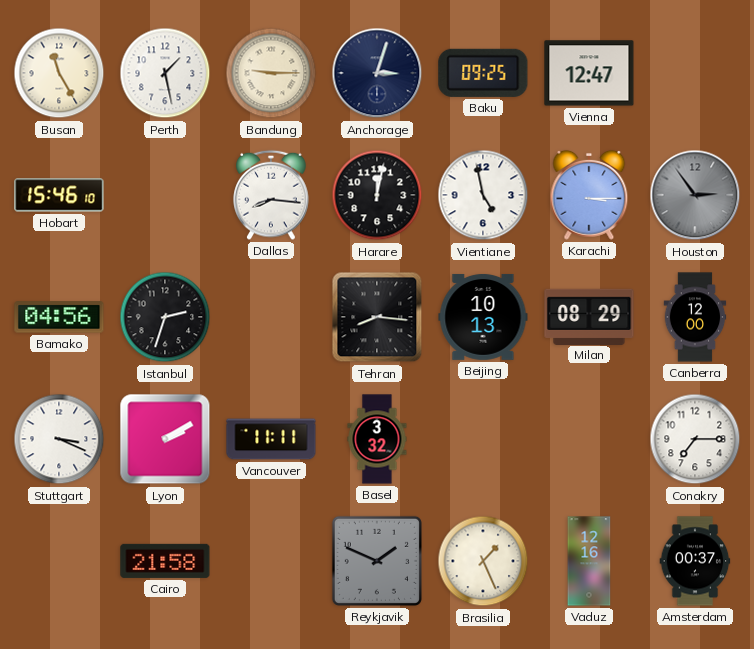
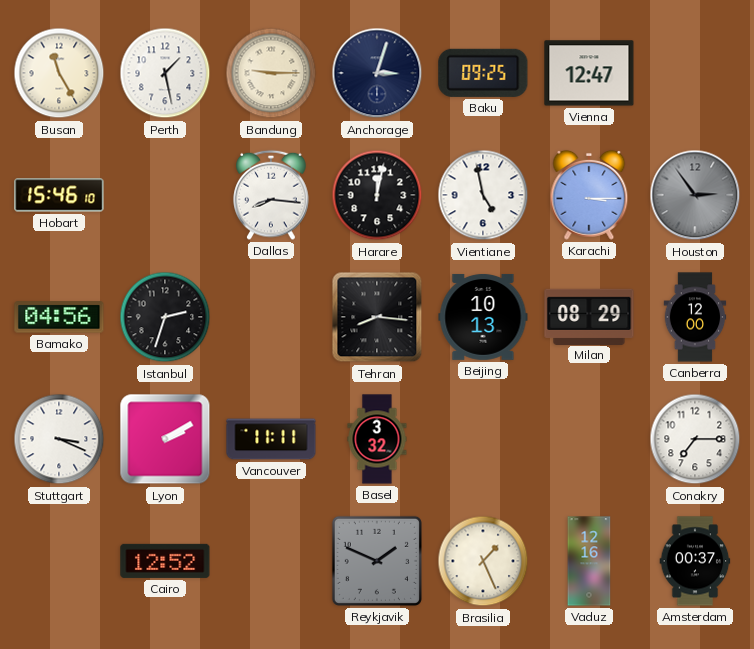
Cairo: 21:58 -> 12:52
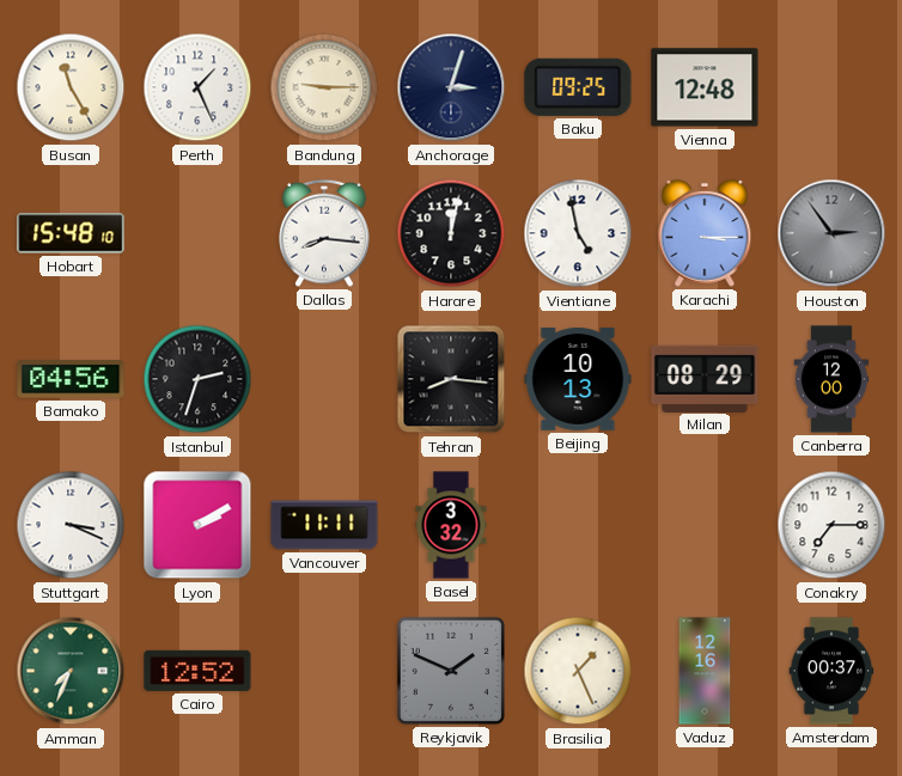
Perth: 1:28 -> 1:26
Vienna: 12:47 -> 12:48
Hobart: 15:46 -> 15:48
Amman: none -> 7:34
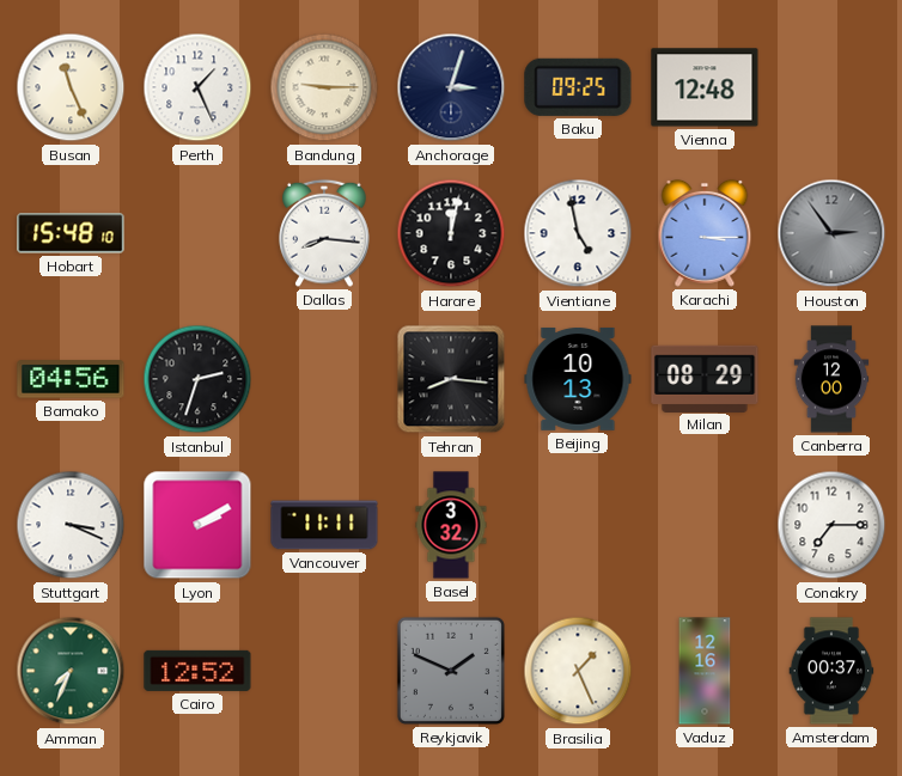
Busan: 11:25 -> 11:26
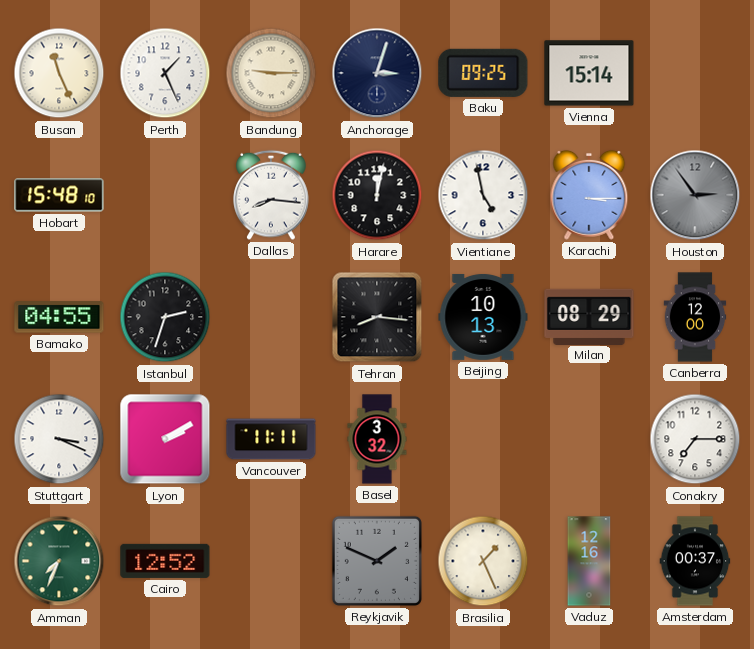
Vienna: 12:48 -> 15:14
Bamako: 04:56 -> 04:55
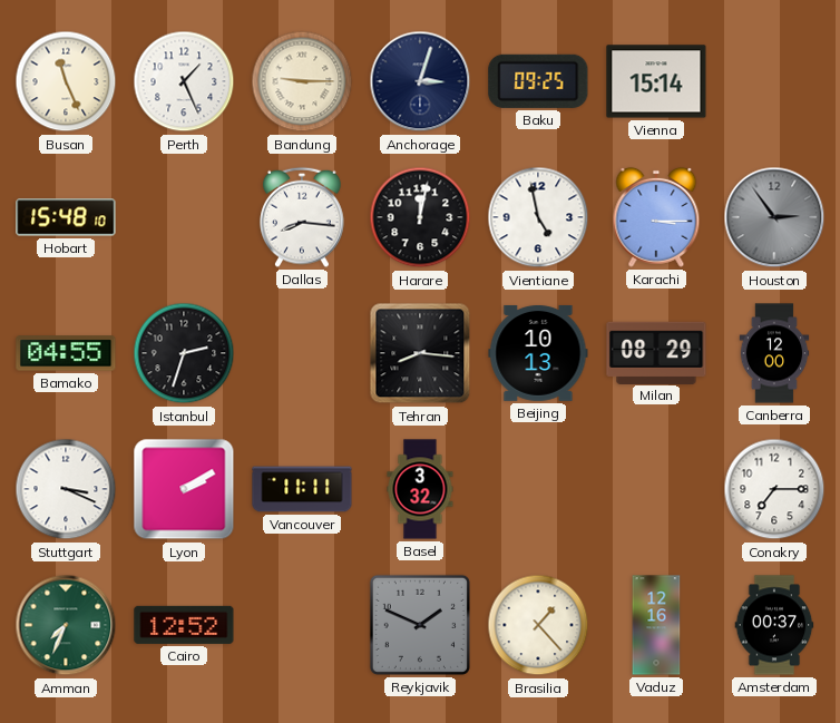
Brasilia: 1:26 -> 1:23
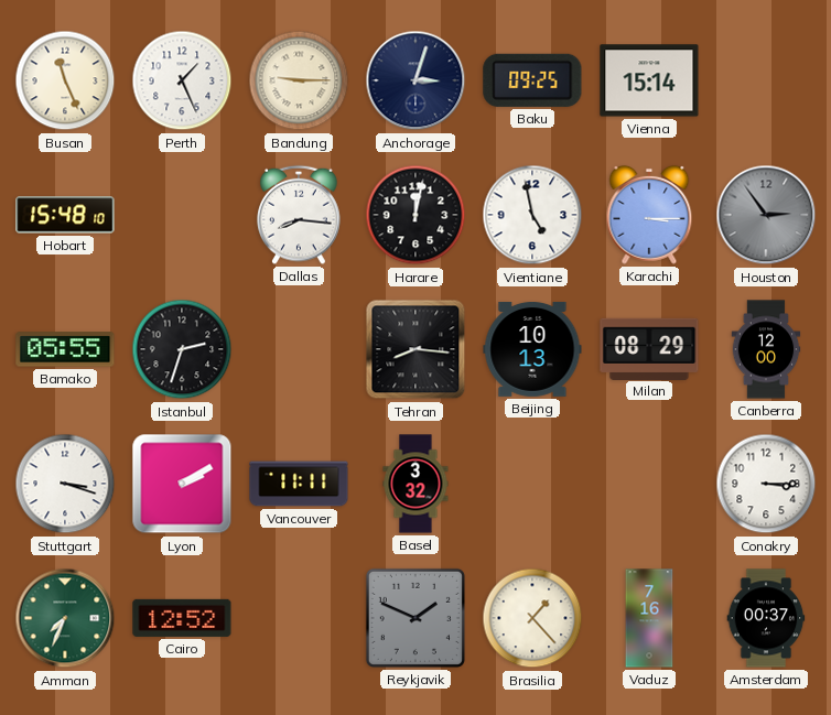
Bamako: 04:55 -> 05:55
Stuttgart: 3:19 -> 3:18
Conakry: 7:15 -> 3:15
Vaduz: 12:16 -> 7:16
